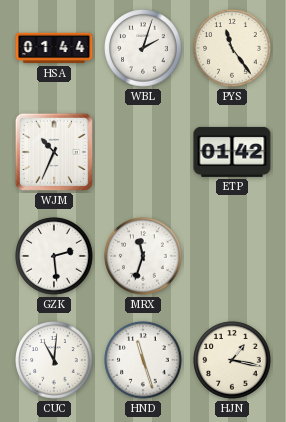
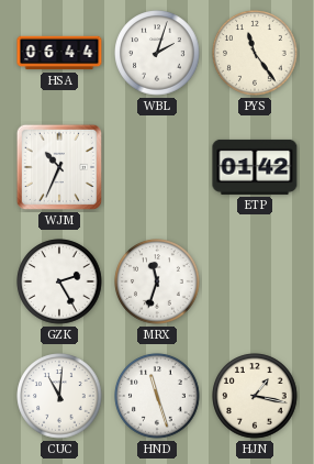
HSA: 01:44 -> 06:44
GZK: 2:29 -> 2:25
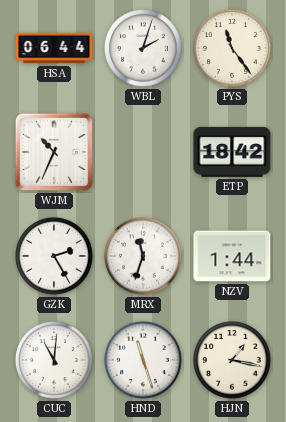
ETP: 01:42 -> 18:42
NZV: none -> 1:44
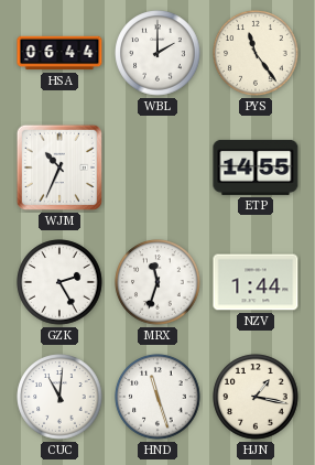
WBL: 2:03 -> 2:00
ETP: 18:42 -> 14:55
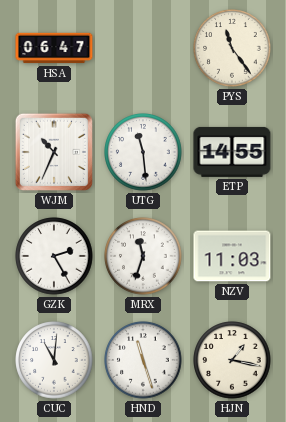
HSA: 06:44 -> 06:47
WBL: 2:00 -> none
UTG: none -> 11:29
NZV: 1:44 -> 11:03
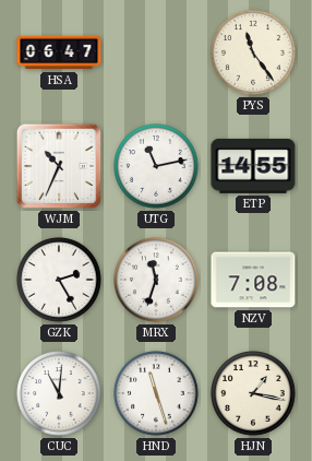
UTG: 11:29 -> 11:13
NZV: 11:03 -> 7:08
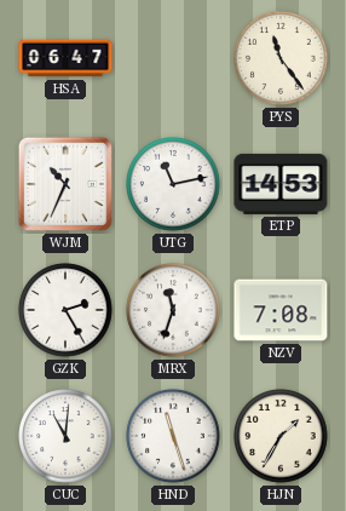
ETP: 14:55 -> 14:53
HJN: 1:17 -> 1:35
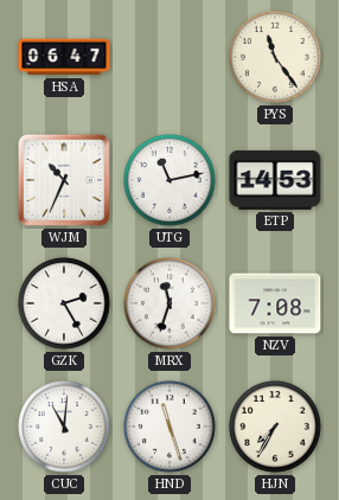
HJN: 1:35 -> 7:35
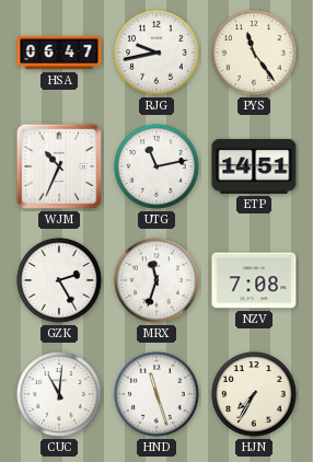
RJG: none -> 9:43
ETP: 14:53 -> 14:51
